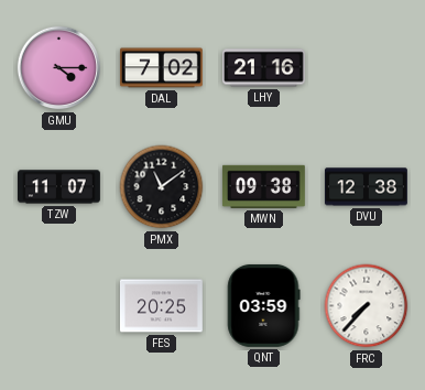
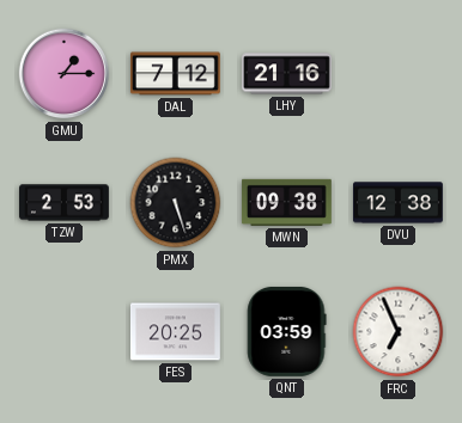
GMU: 4:15 -> 1:15
DAL: 7:02 -> 7:12
TZW: 11:07 -> 2:53
PMX: 11:09 -> 5:27
FRC: 7:37 -> 6:56
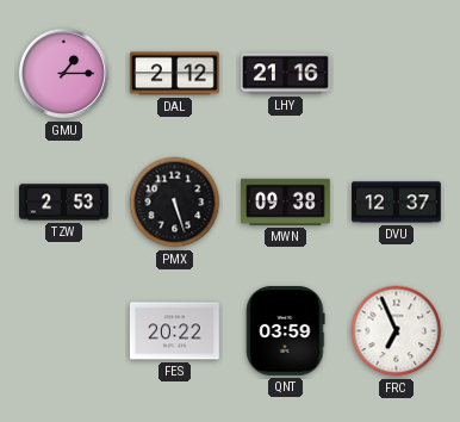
DAL: 7:12 -> 2:12
DVU: 12:38 -> 12:37
FES: 20:25 -> 20:22
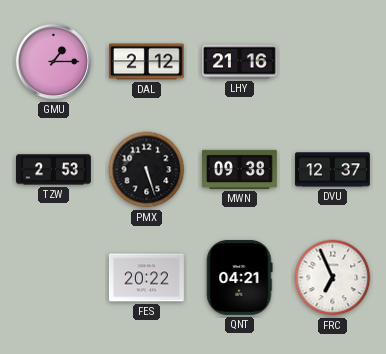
QNT: 03:59 -> 04:21
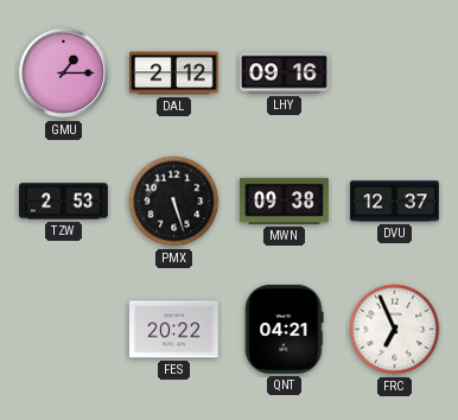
LHY: 21:16 -> 09:16
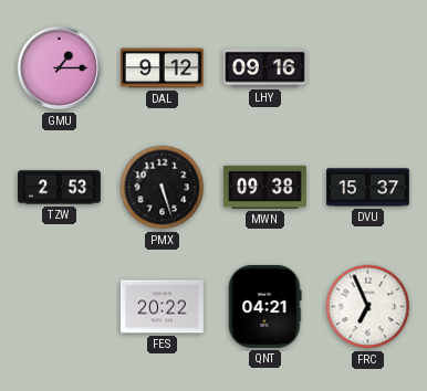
DAL: 2:12 -> 9:12
DVU: 12:37 -> 15:37
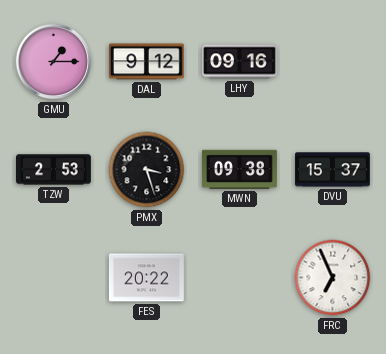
PMX: 5:27 -> 3:27
QNT: 04:21 -> none
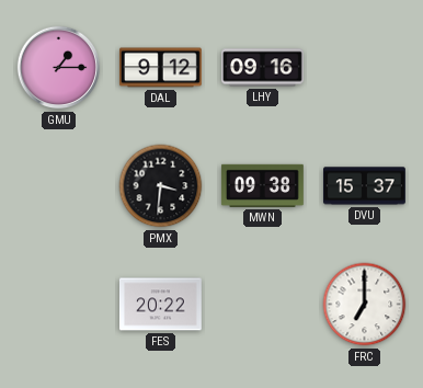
TZW: 2:53 -> none
PMX: 3:27 -> 3:31
FRC: 6:56 -> 7:00
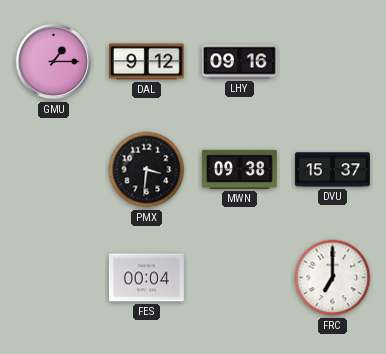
FES: 20:22 -> 00:04
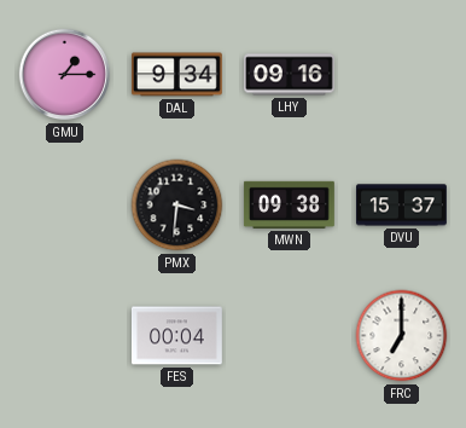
DAL: 9:12 -> 9:34
